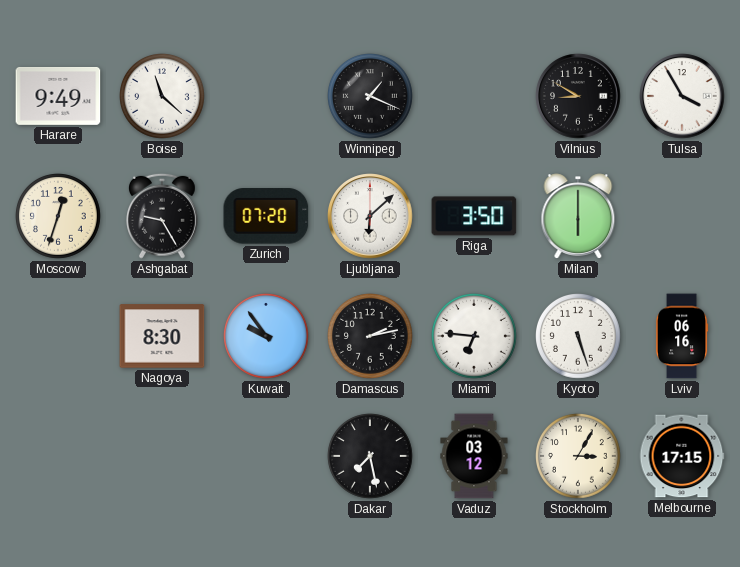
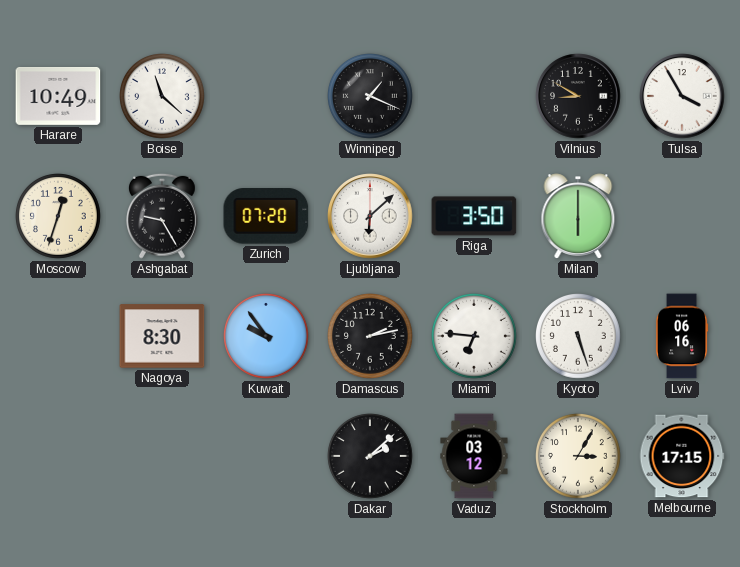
Harare: 9:49 -> 10:49
Dakar: 7:28 -> 2:08
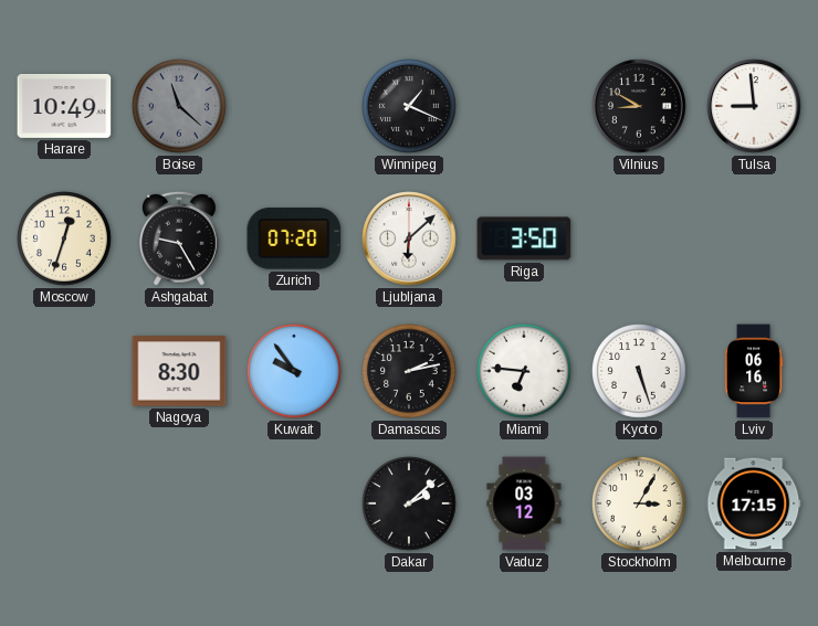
Boise dial: white -> grey
Tulsa: 3:55 -> 8:59
Milan: 6:00 -> none
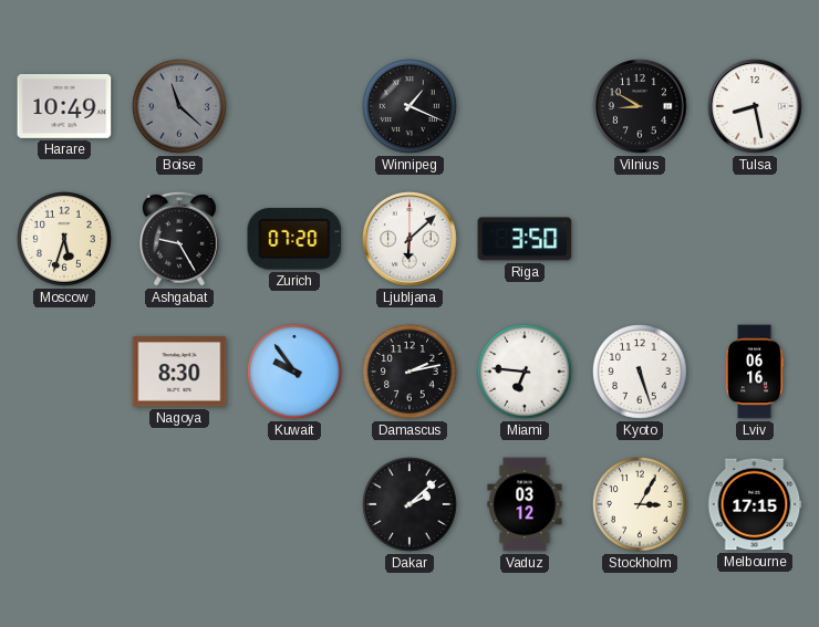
Tulsa: 8:59 -> 8:28
Moscow: 12:33 -> 5:33
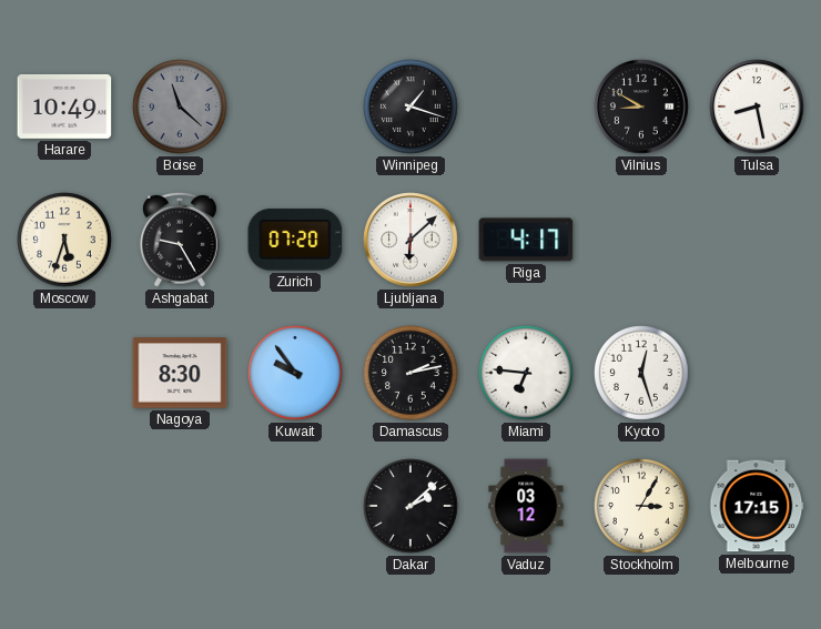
Winnipeg: 1:19 -> 1:18
Riga: 3:50 -> 4:17
Kyoto: 5:27 -> 12:27
Lviv: 06:16 -> none
